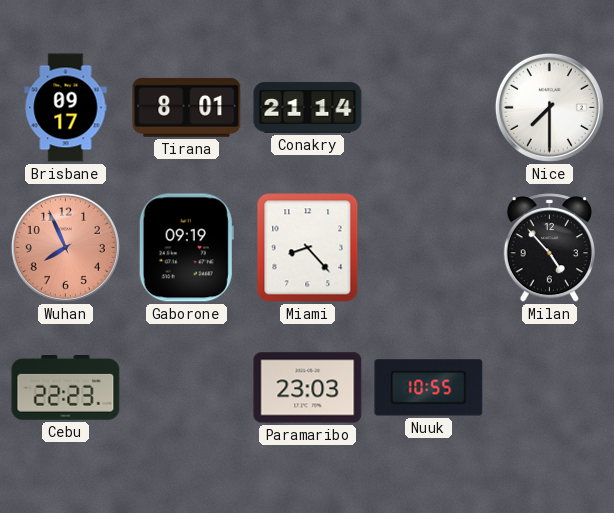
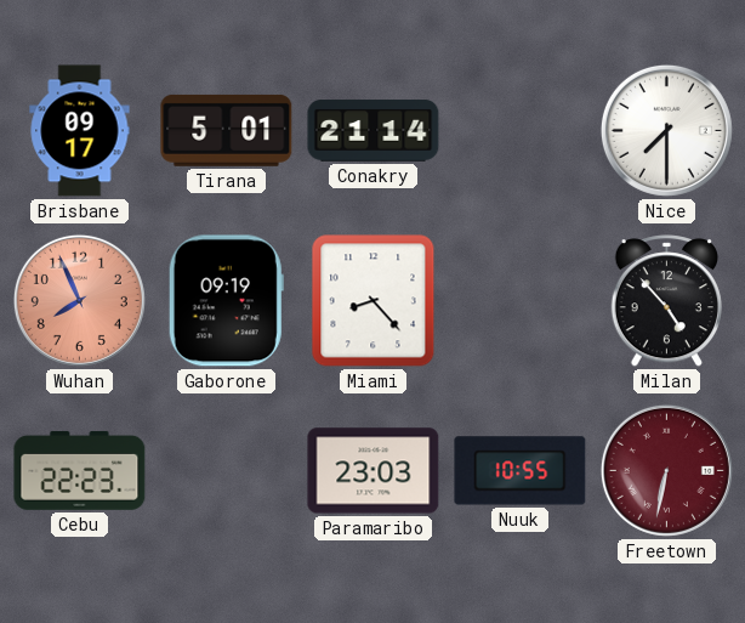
Tirana: 8:01 -> 5:01
Freetown: none -> 6:32
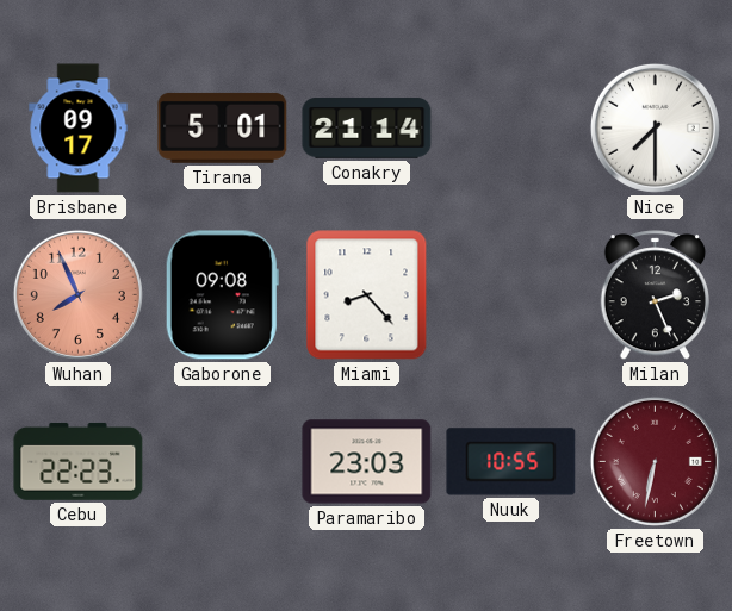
Gaborone: 09:19 -> 09:08
Milan: 4:53 -> 2:26
